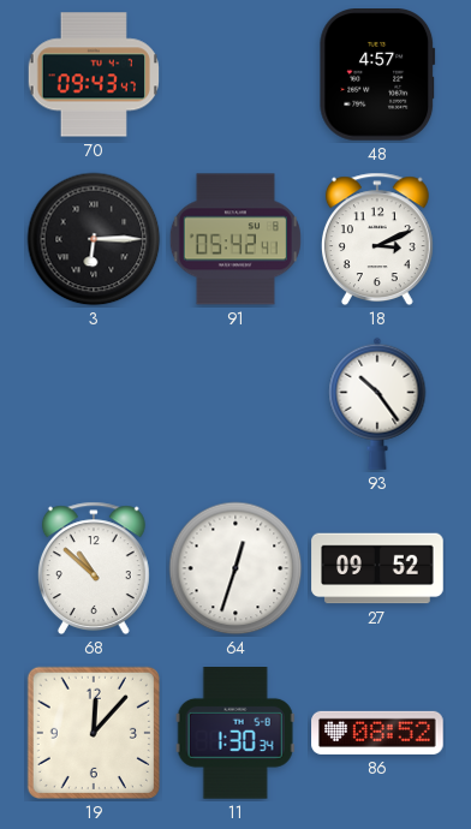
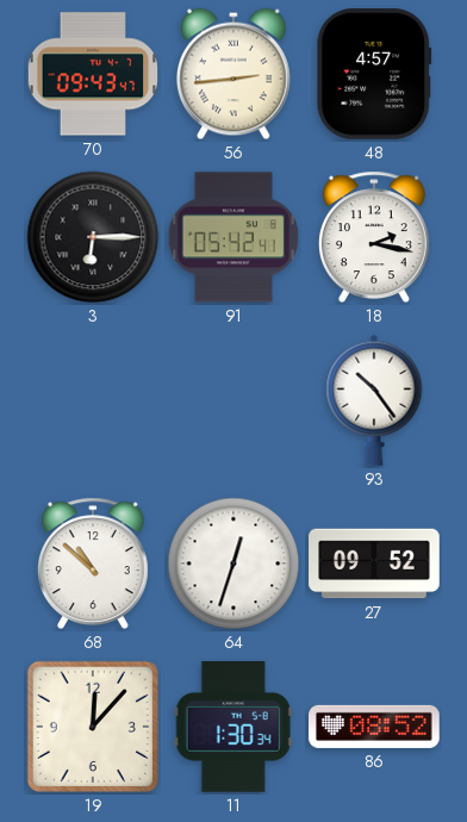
56: none -> 2:44
18: 3:11 -> 2:17
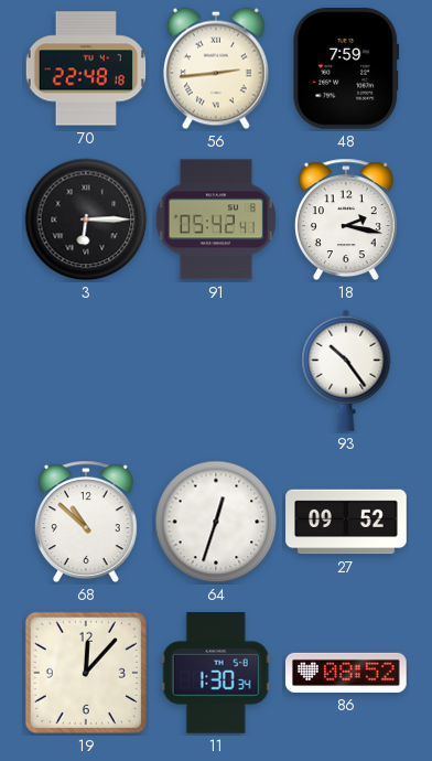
70: 09:43 -> 22:48
48: 4:57 -> 7:59
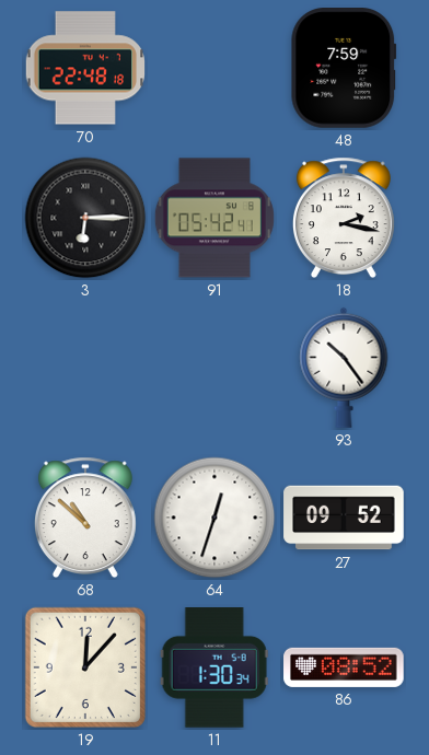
56: 2:44 -> none
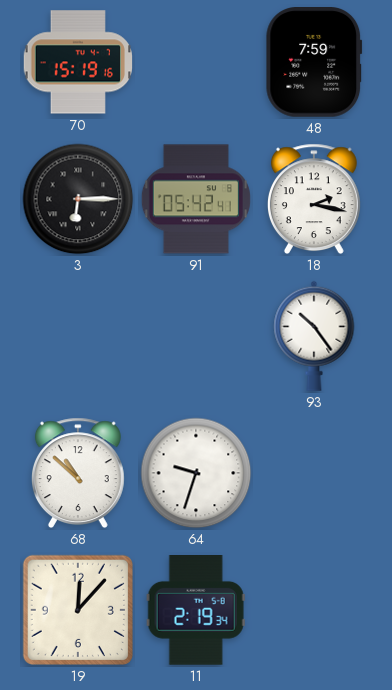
70: 22:48 -> 15:19
64: 12:33 -> 9:33
27: 09:52 -> none
11: 1:30 -> 2:19
86: 08:52 -> none
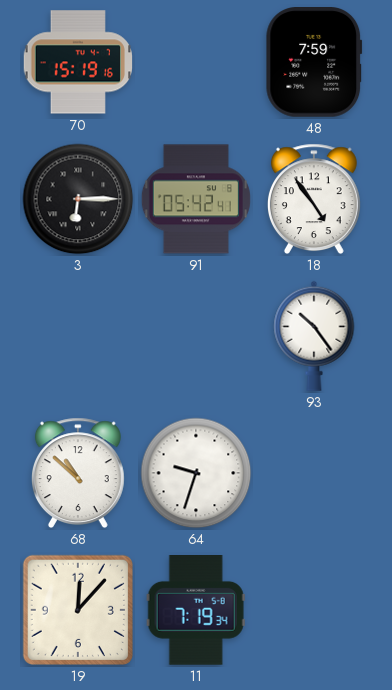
18: 2:17 -> 4:54
11: 2:19 -> 7:19
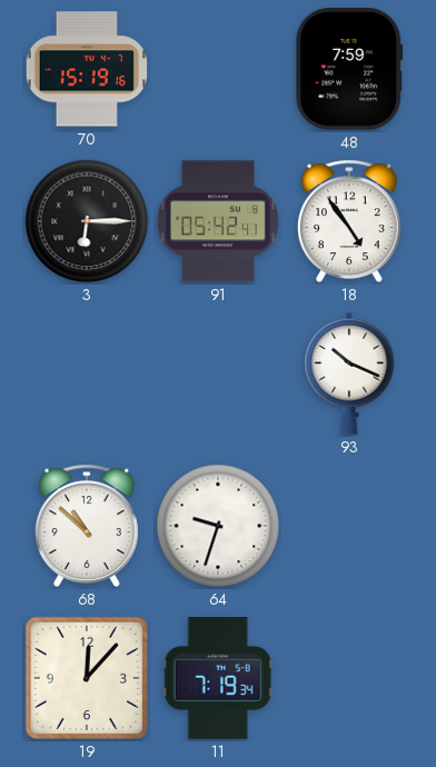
93: 10:24 -> 10:19
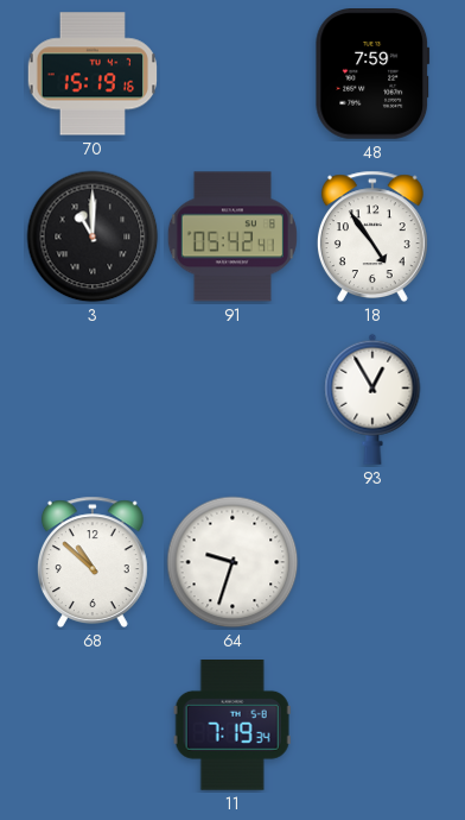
3: 6:15 -> 11:00
93: 10:19 -> 12:55
19: 12:07 -> none
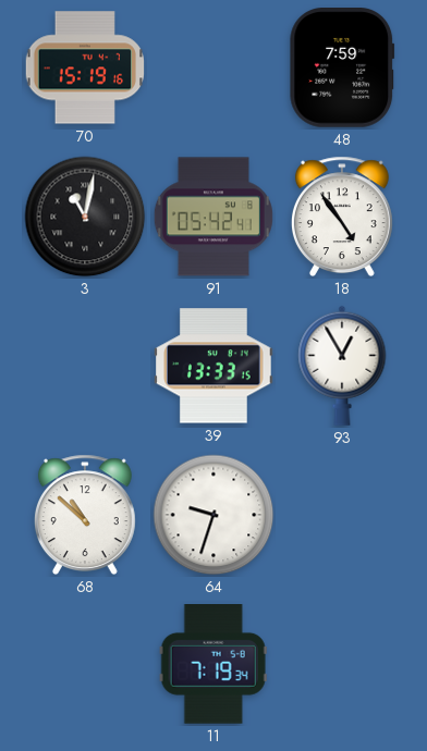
3: 11:00 -> 11:02
39: none -> 13:33
